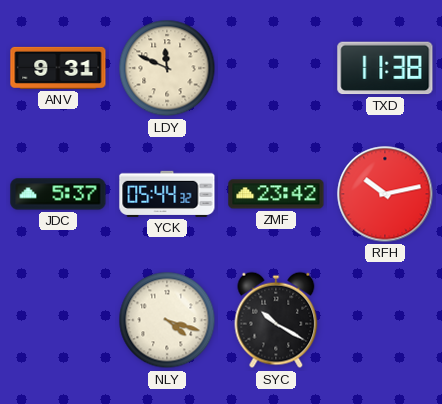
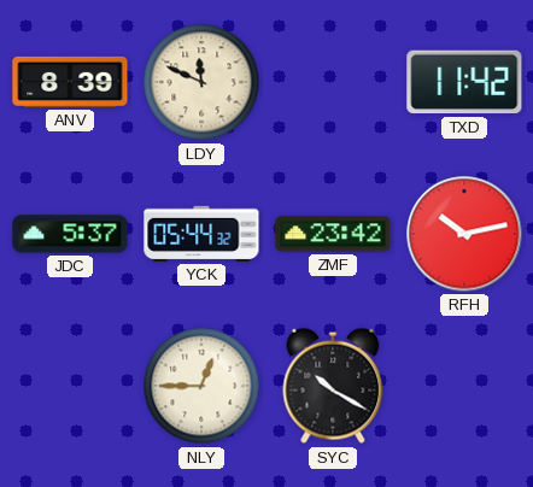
ANV: 9:31 -> 8:39
TXD: 11:38 -> 11:42
NLY: 4:18 -> 12:45
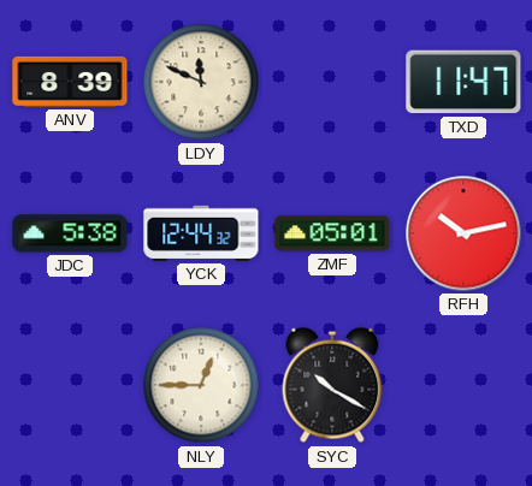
TXD: 11:42 -> 11:47
JDC: 5:37 -> 5:38
YCK: 05:44 -> 12:44
ZMF: 23:42 -> 05:01
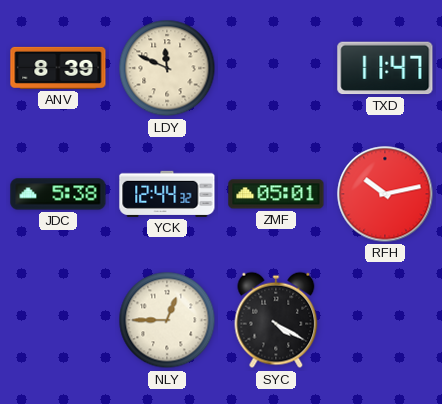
SYC: 10:20 -> 4:20
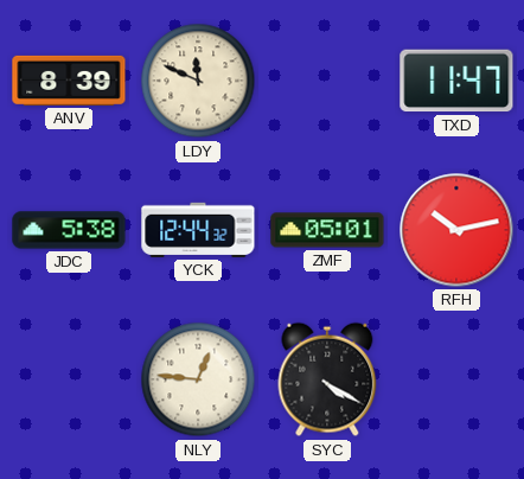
NLY: 12:45 -> 12:46
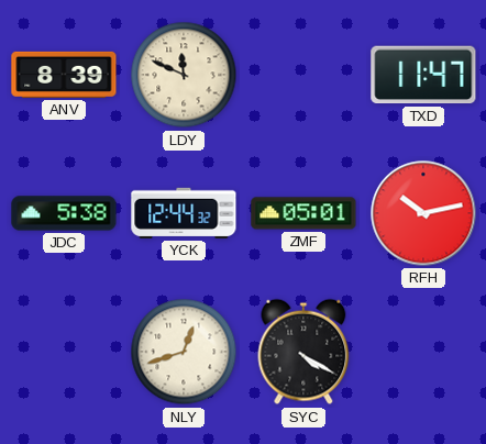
NLY: 12:46 -> 12:42
